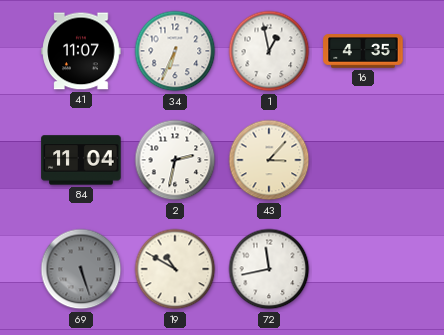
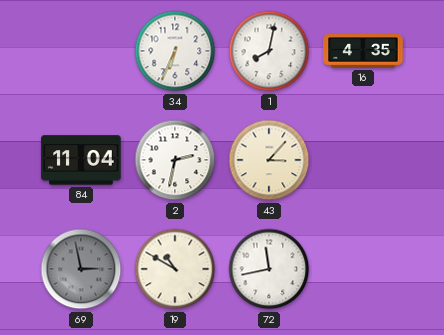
41: 11:07 -> none
1: 12:58 -> 8:02
69: 5:27 -> 2:58
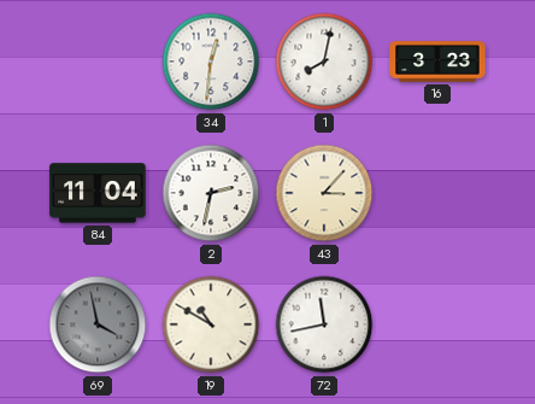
34: 6:34 -> 12:31
16: 4:35 -> 3:23
69: 2:58 -> 3:58
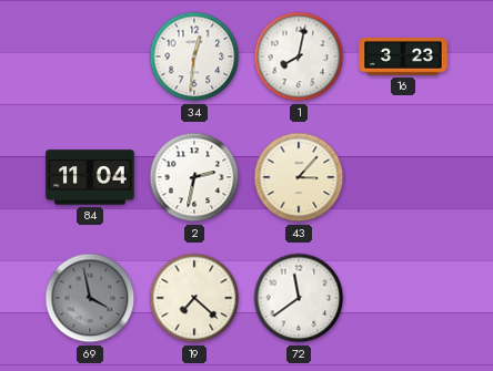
19: 10:50 -> 7:22
72: 11:43 -> 11:39
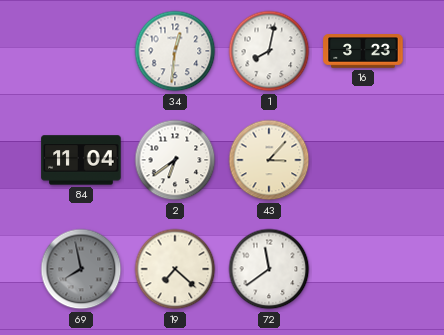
2: 2:32 -> 6:39
69: 3:58 -> 7:58
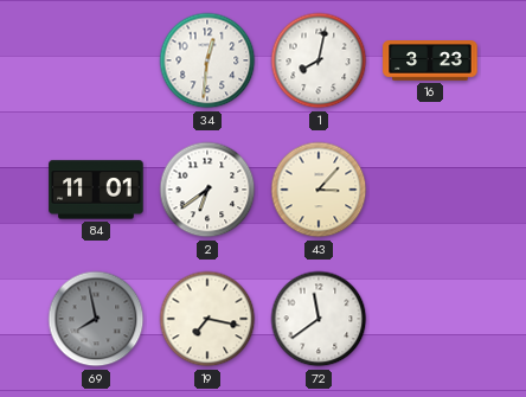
84: 11:04 -> 11:01
19: 7:22 -> 7:17
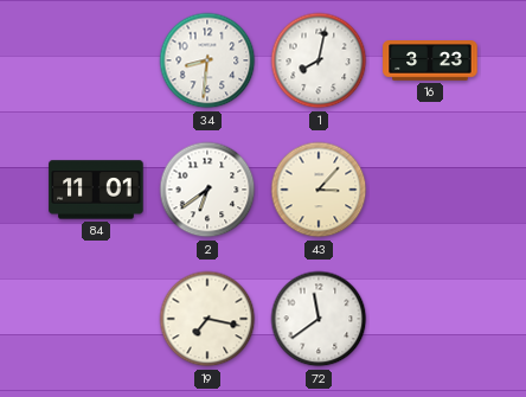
34: 12:31 -> 8:31
69: 7:58 -> none
